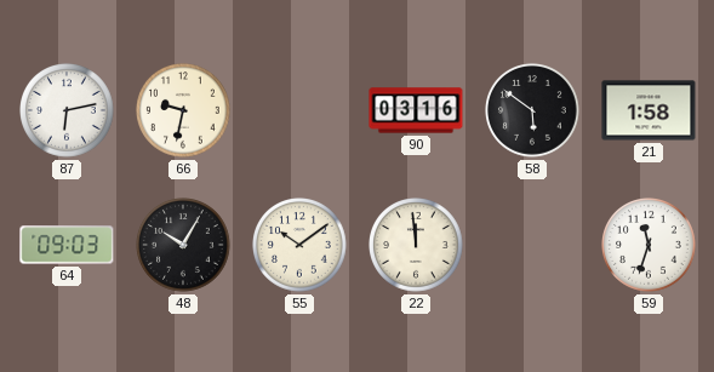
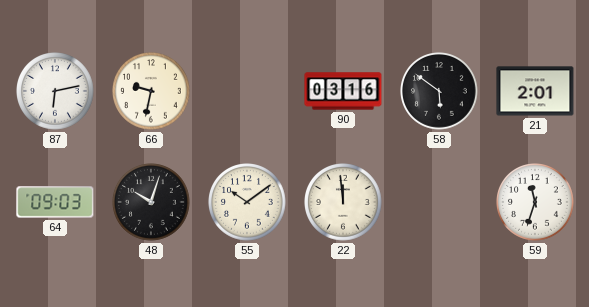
21: 1:58 -> 2:01
48: 10:05 -> 10:03
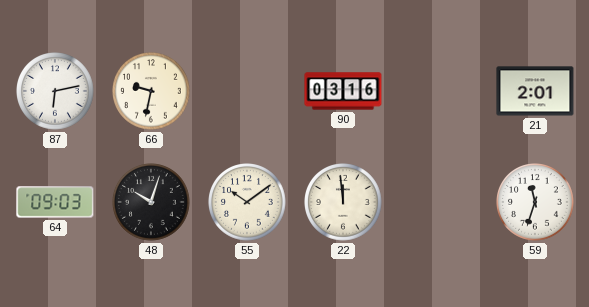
58: 5:51 -> none
